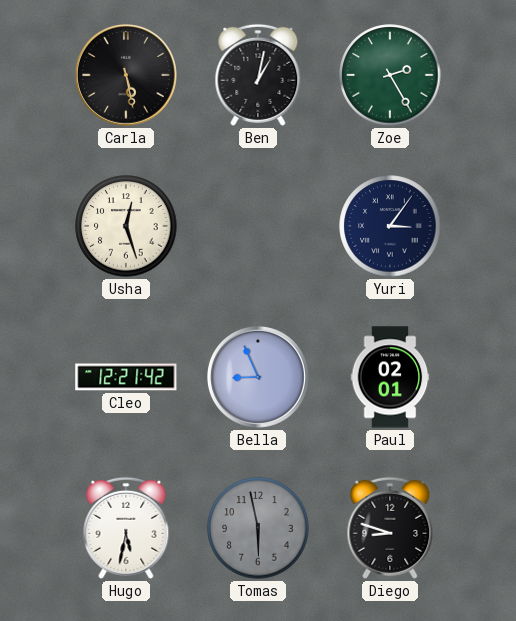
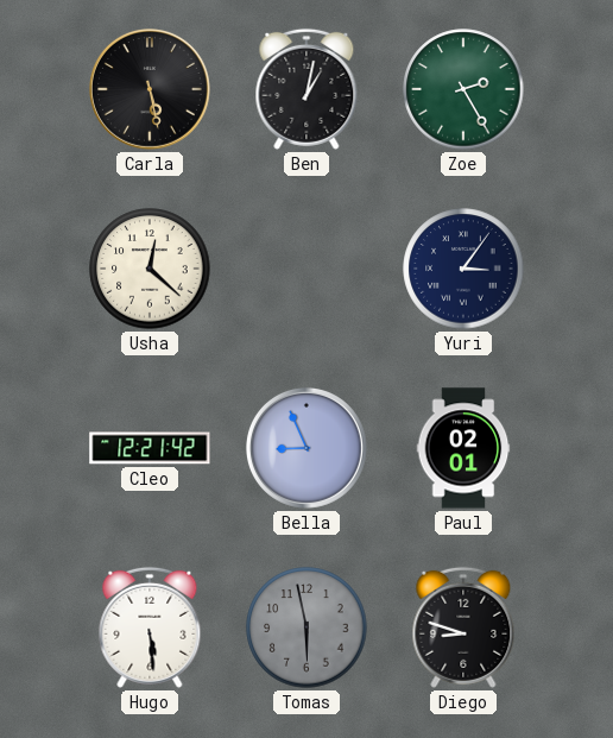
Usha: 12:27 -> 12:22
Hugo: 5:32 -> 5:29
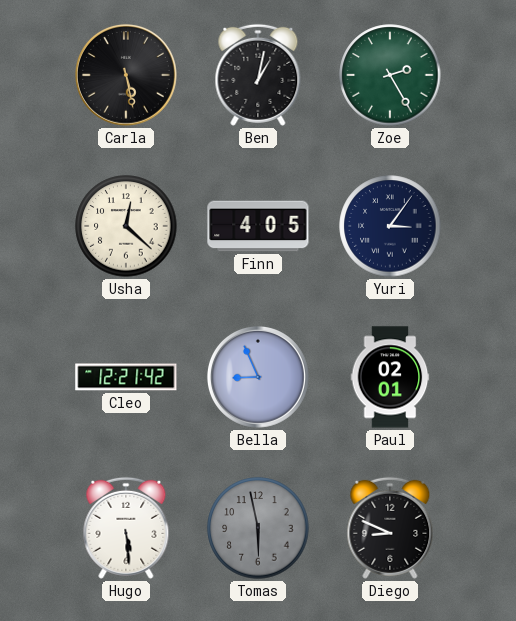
Finn: none -> 4:05
Diego: 8:48 -> 8:49
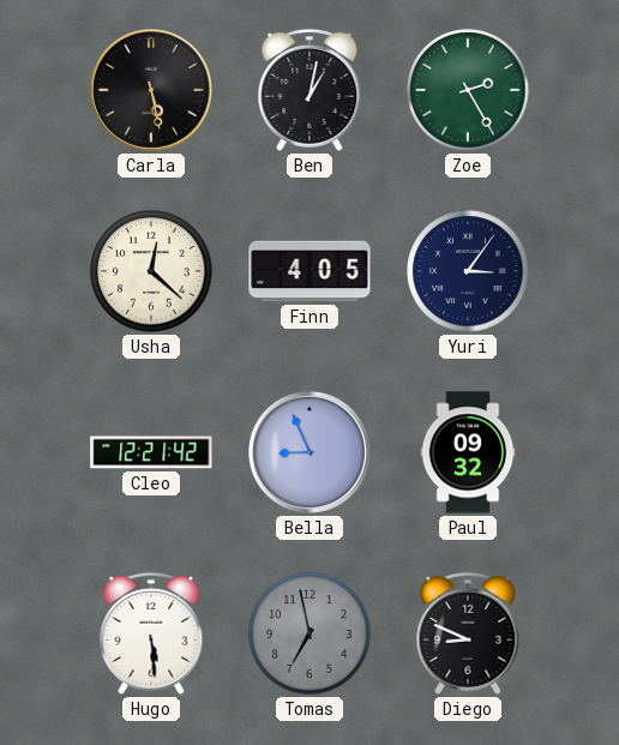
Paul: 02:01 -> 09:32
Tomas: 5:58 -> 6:58
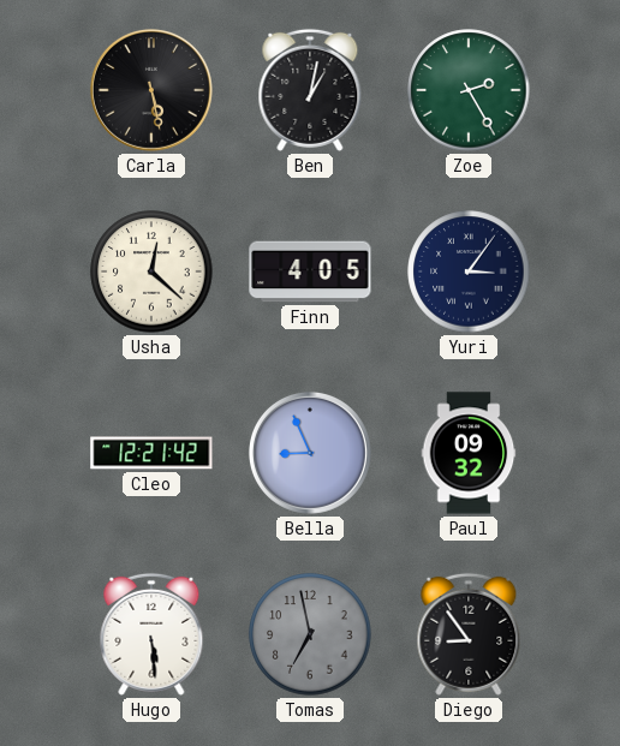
Diego: 8:49 -> 8:54
